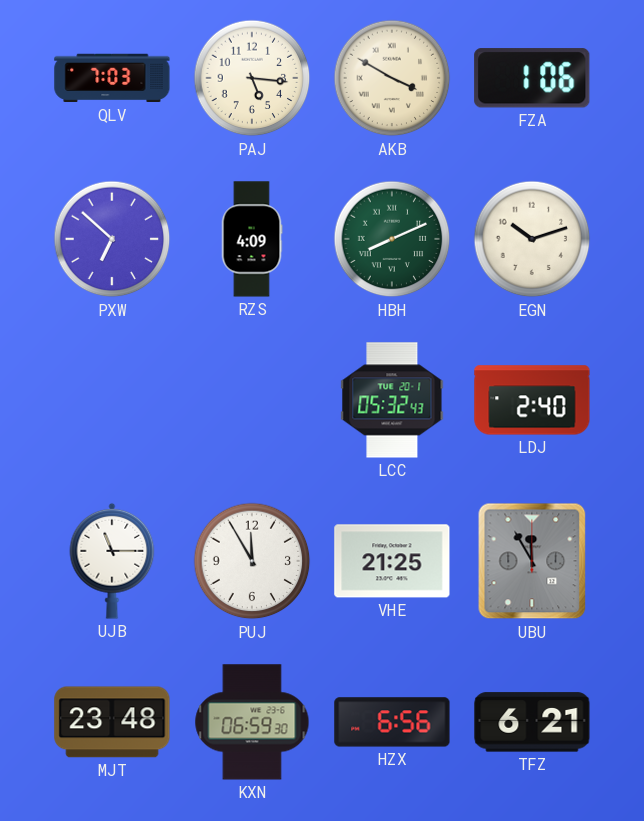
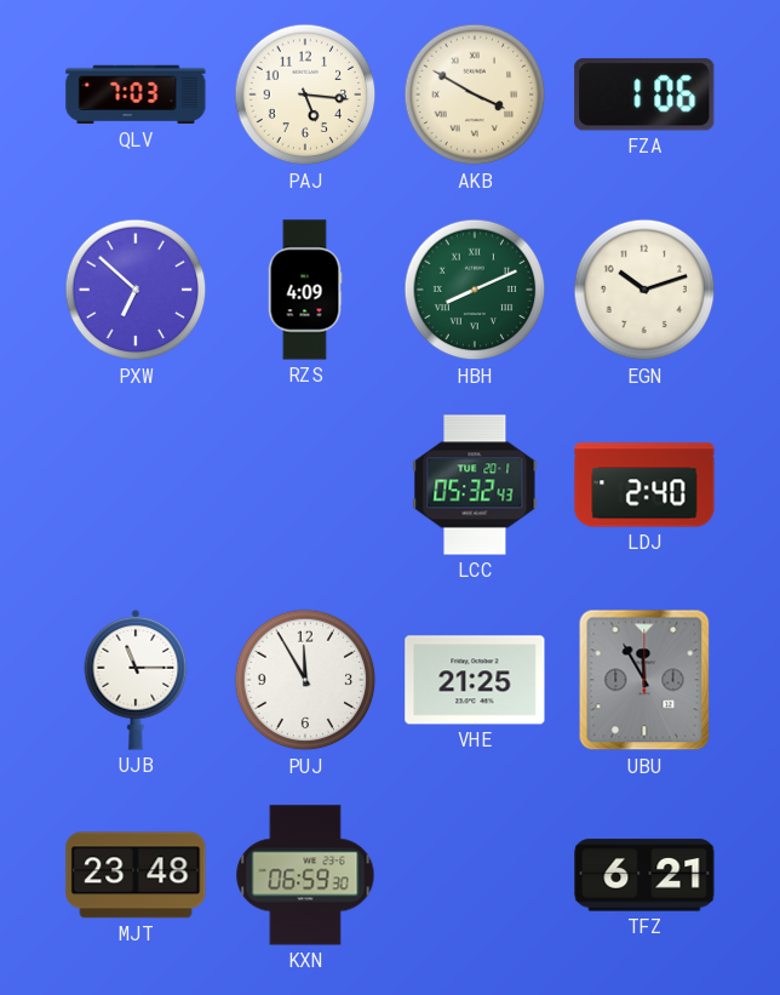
HZX: 6:56 -> none
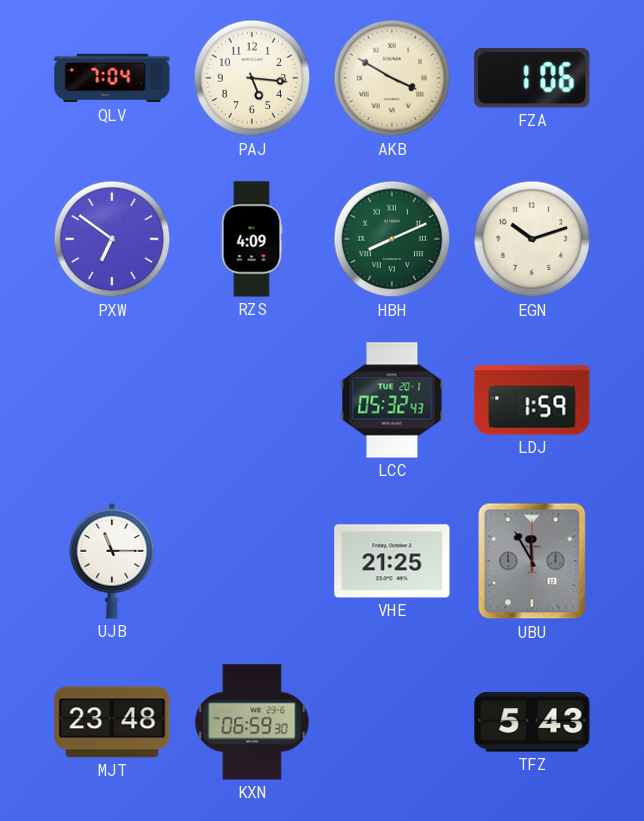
QLV: 7:03 -> 7:04
PXW: 6:52 -> 6:51
LDJ: 2:40 -> 1:59
PUJ: 11:55 -> none
TFZ: 6:21 -> 5:43
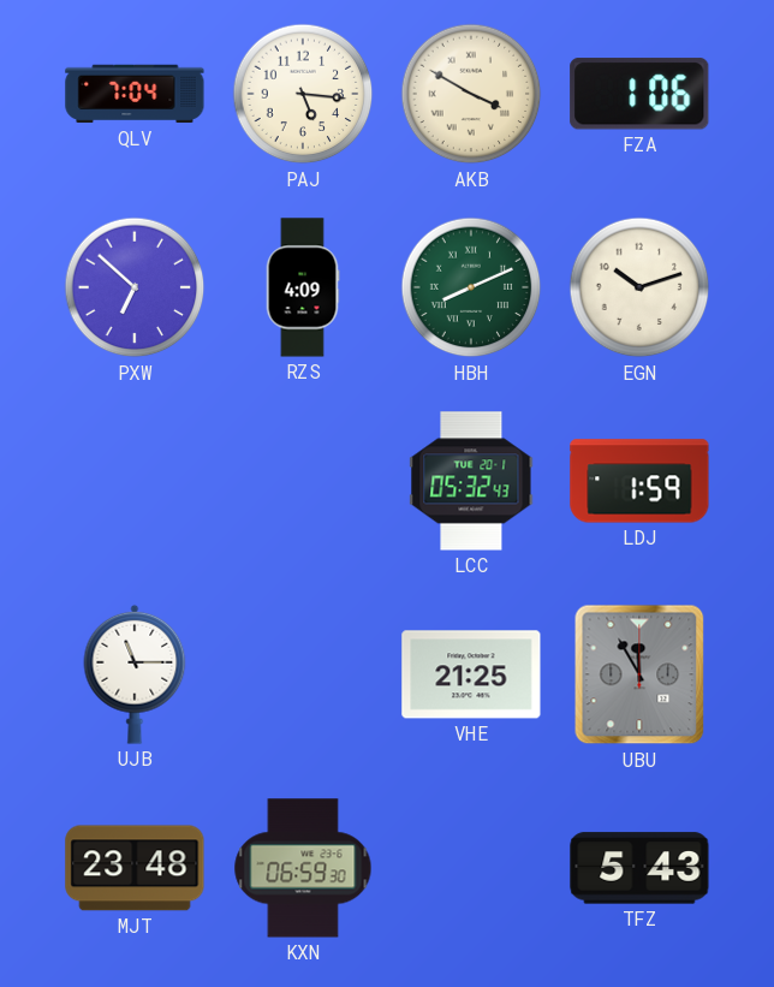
PXW: 6:51 -> 6:52
